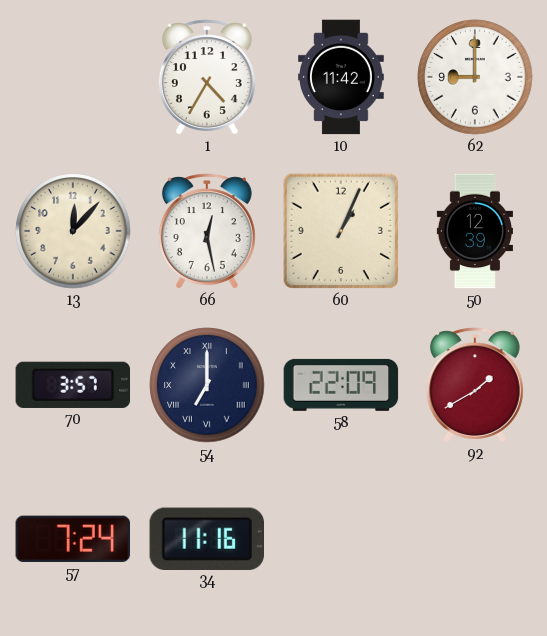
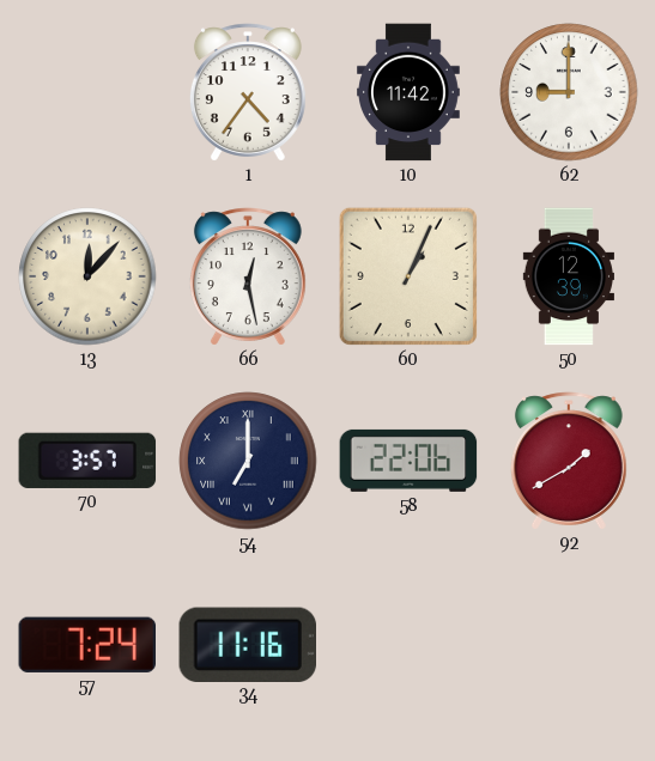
1: 4:35 -> 4:36
58: 22:09 -> 22:06
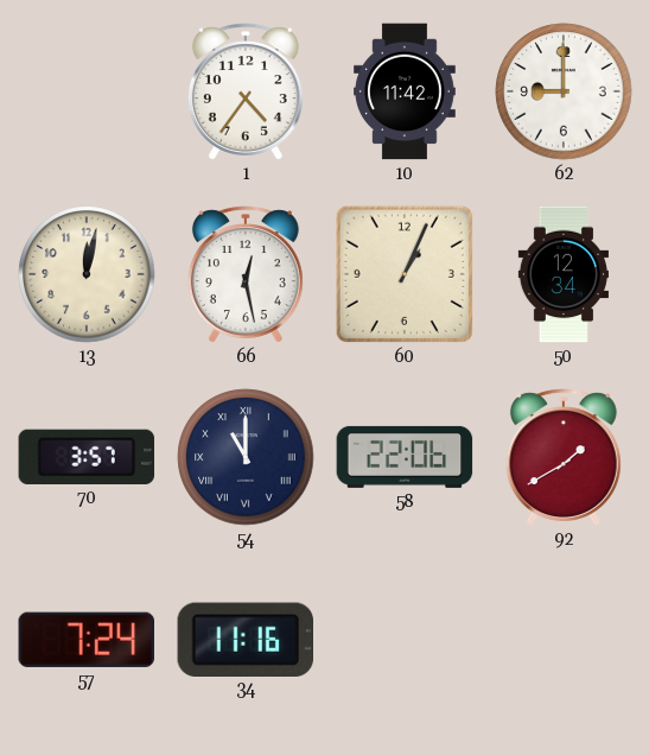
13: 12:07 -> 12:02
50: 12:39 -> 12:34
54: 7:00 -> 11:00
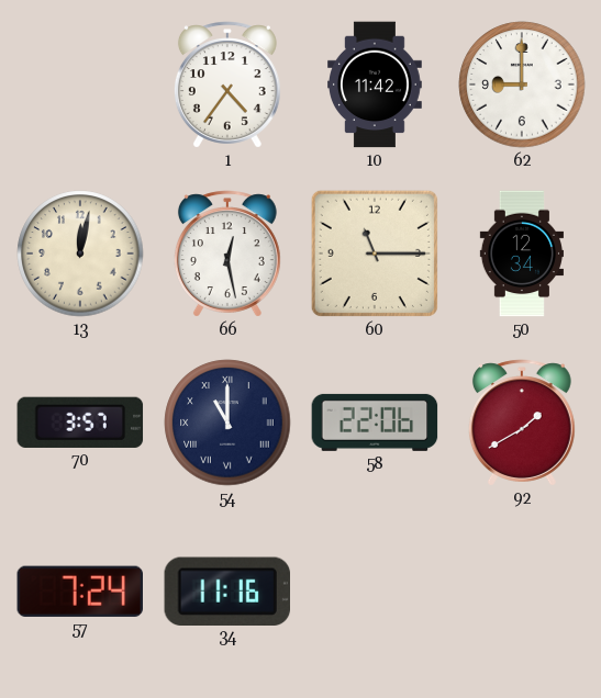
60: 1:04 -> 11:15
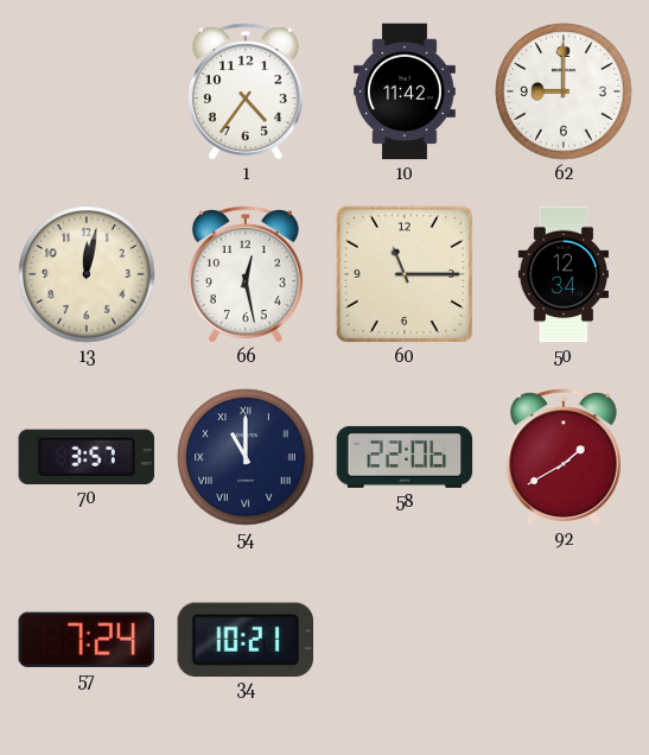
34: 11:16 -> 10:21
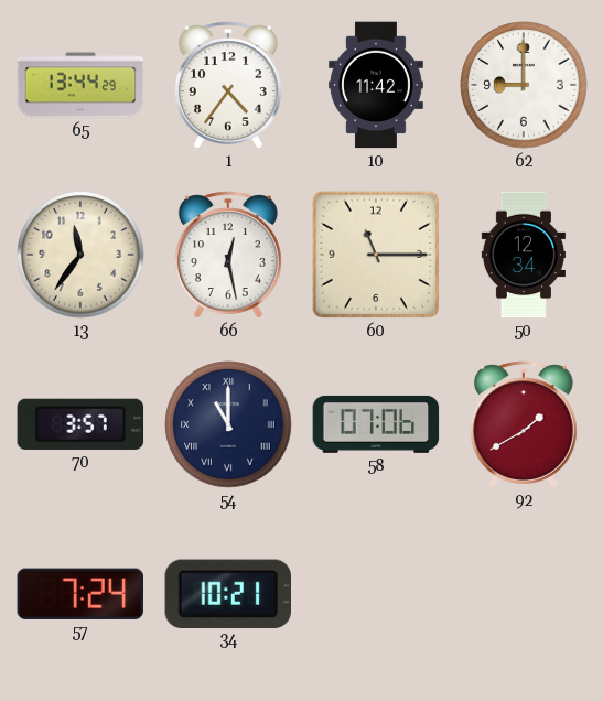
65: none -> 13:44
13: 12:02 -> 11:36
58: 22:06 -> 07:06
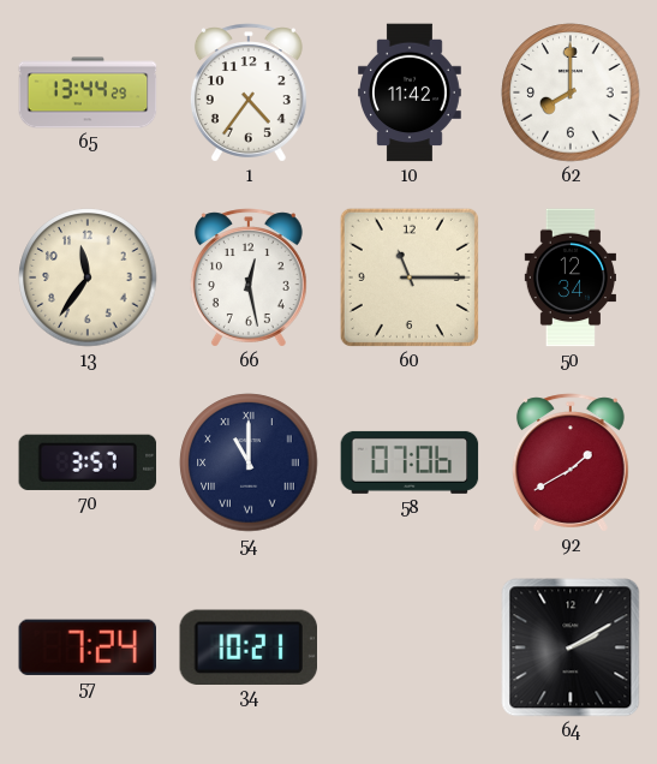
62: 9:00 -> 8:00
64: none -> 2:10
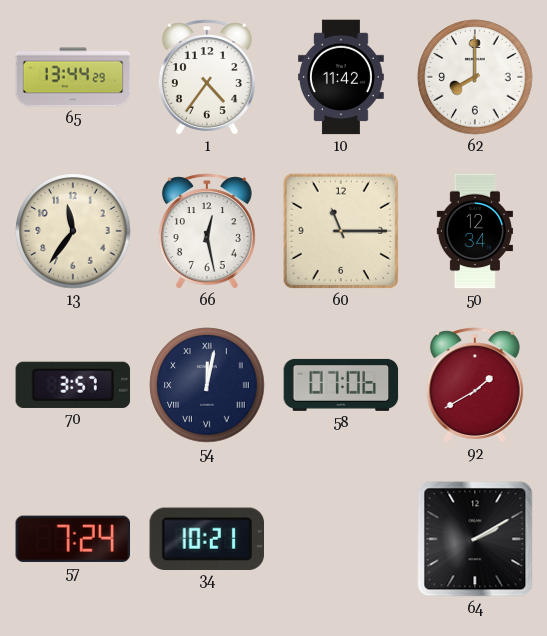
54: 11:00 -> 12:02
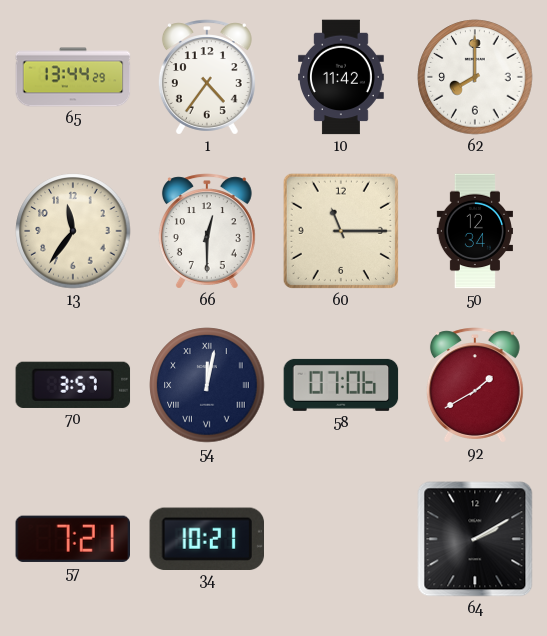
66: 12:28 -> 12:30
57: 7:24 -> 7:21
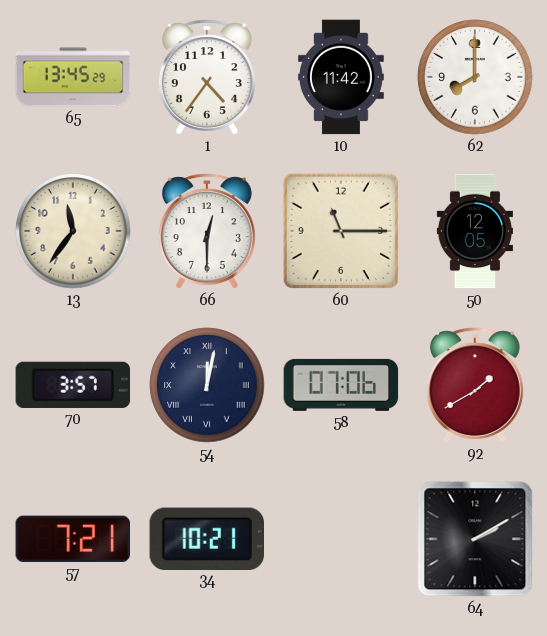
65: 13:44 -> 13:45
50: 12:34 -> 12:05
